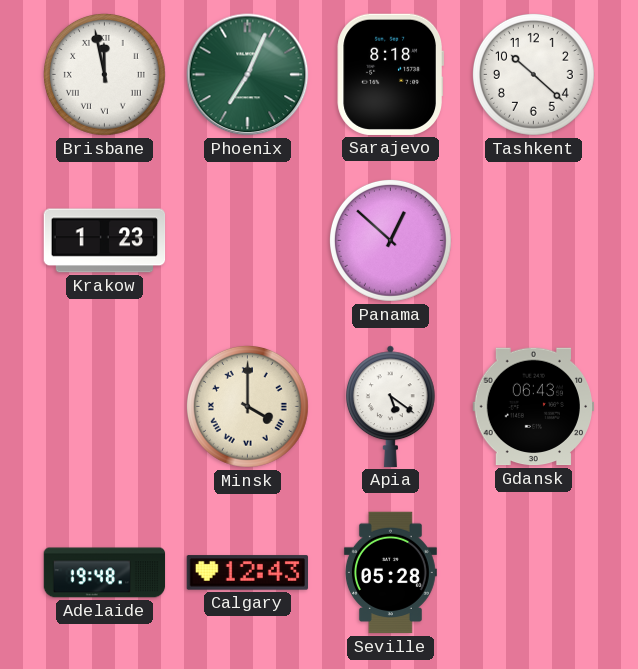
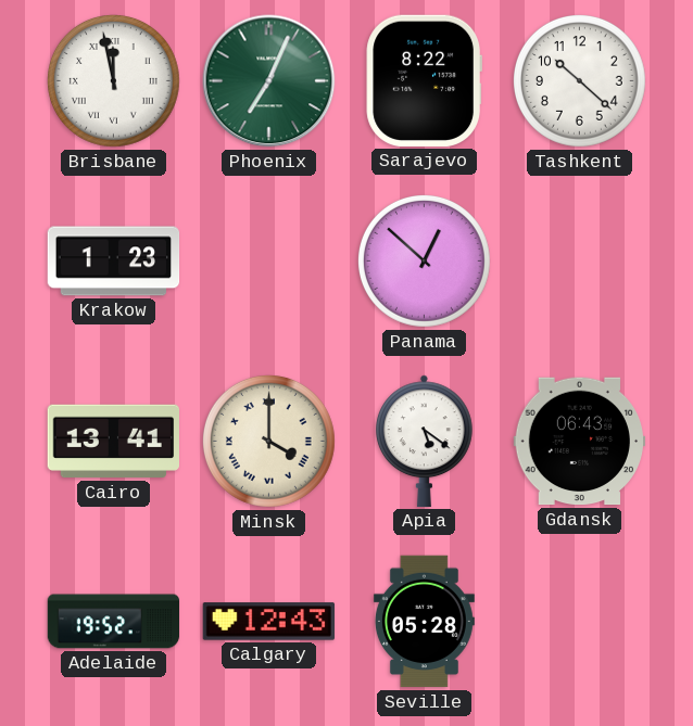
Sarajevo: 8:18 -> 8:22
Cairo: none -> 13:41
Adelaide: 19:48 -> 19:52
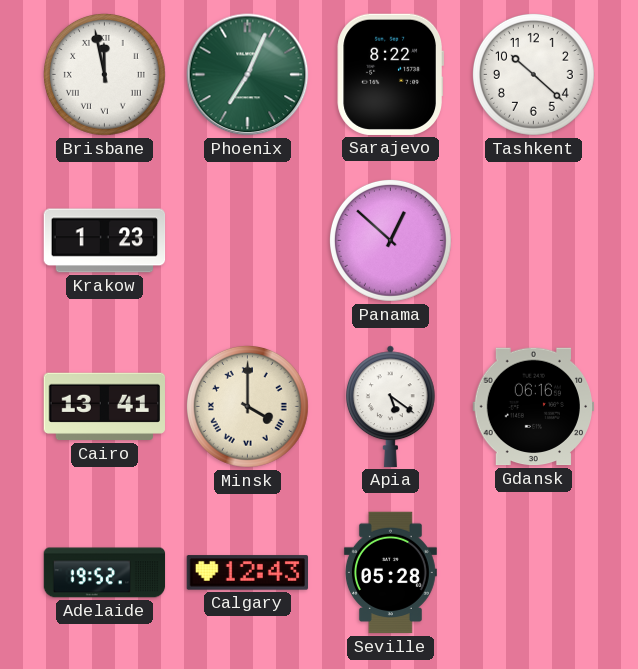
Gdansk: 06:43 -> 06:16
